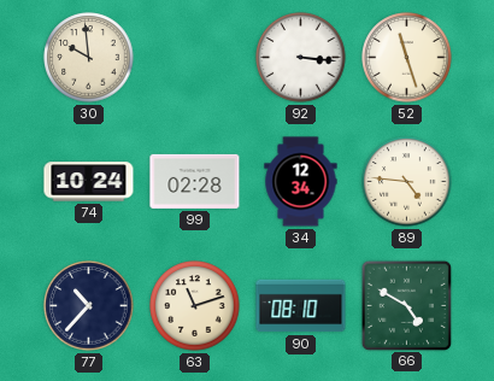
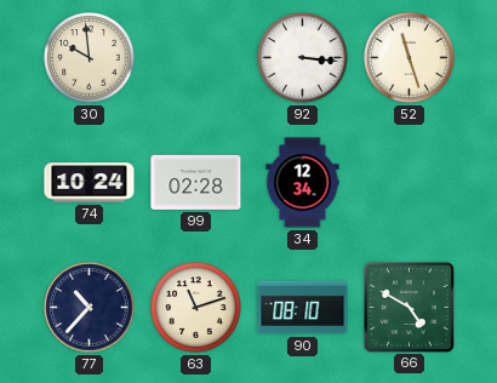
89: 4:46 -> none
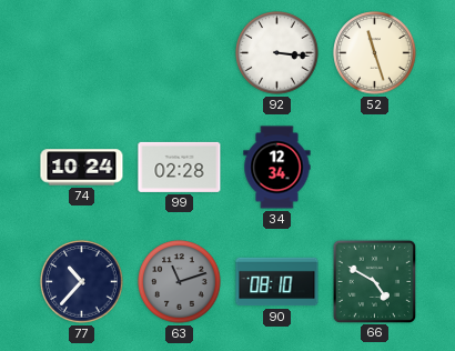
30: 9:59 -> none
63 dial: cream -> grey
